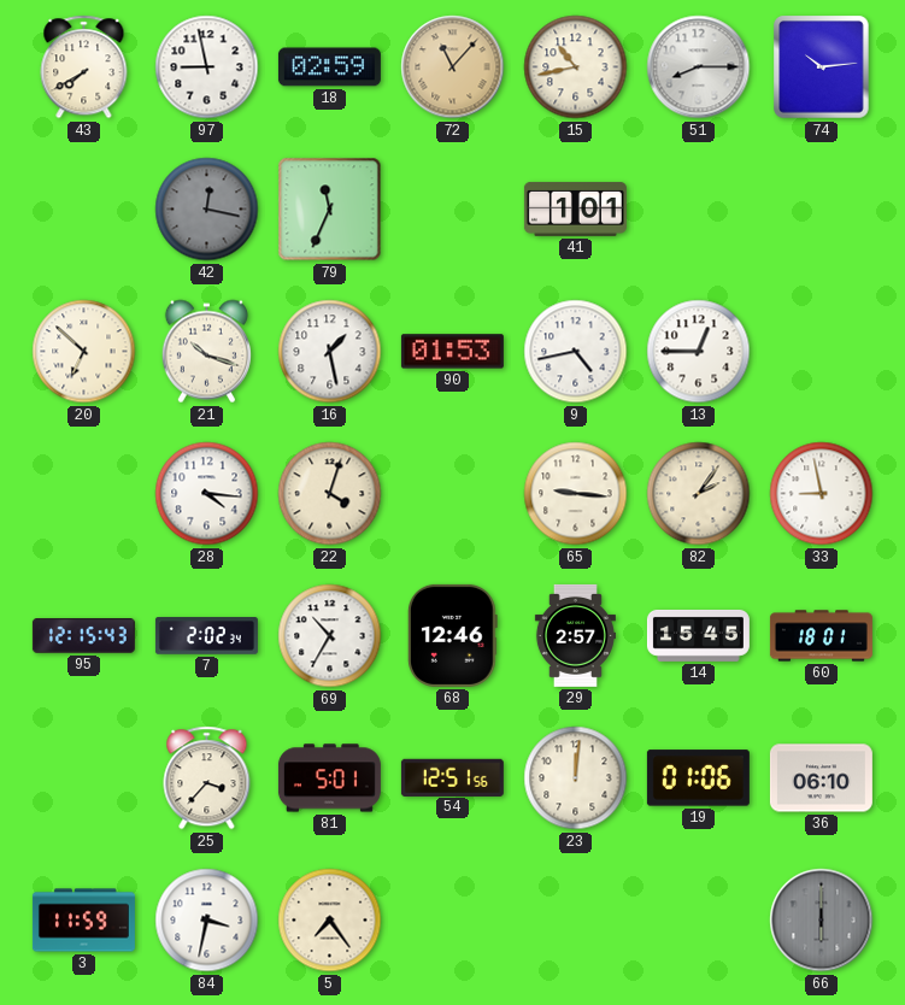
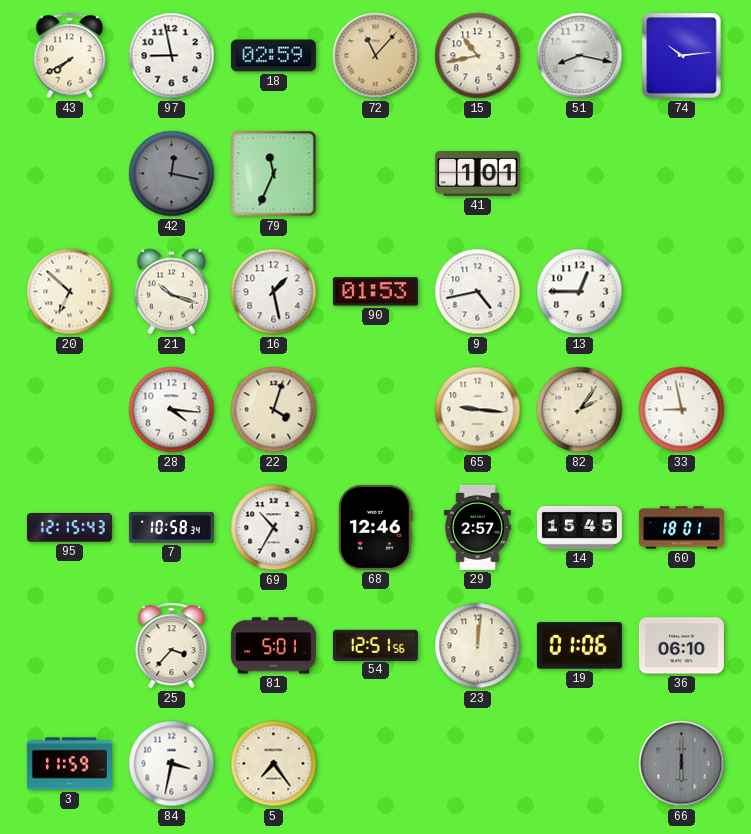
51: 8:15 -> 8:17
7: 2:02 -> 10:58
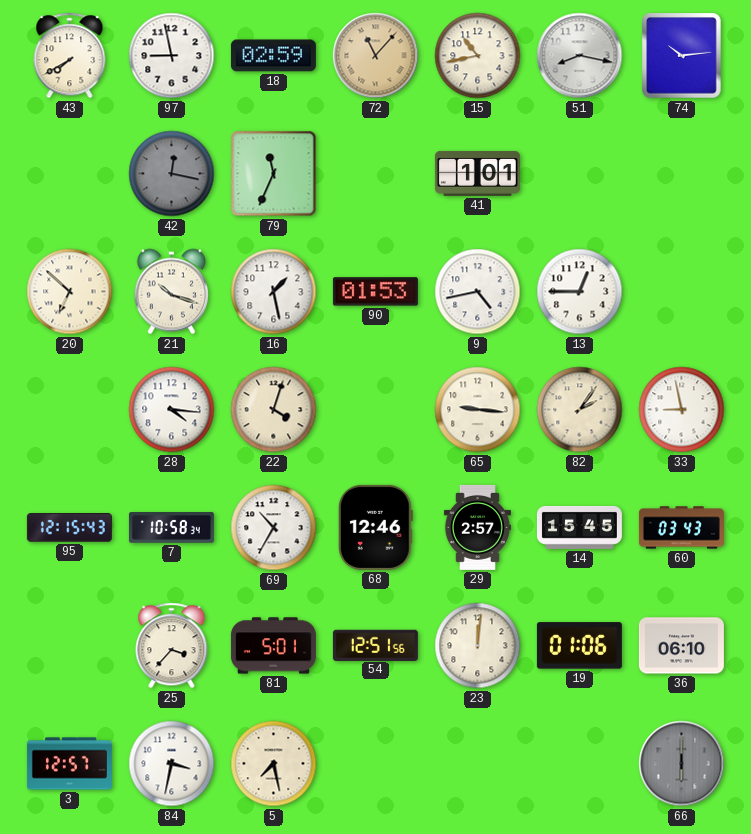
60: 18:01 -> 03:43
3: 11:59 -> 12:57
5: 7:24 -> 7:28
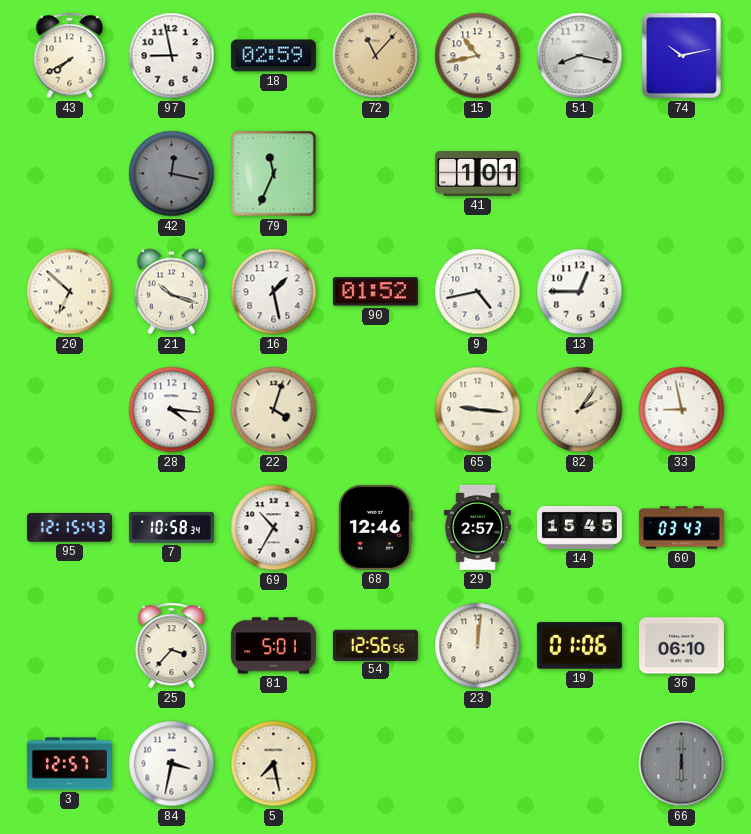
74: 10:14 -> 10:13
90: 01:53 -> 01:52
54: 12:51 -> 12:56
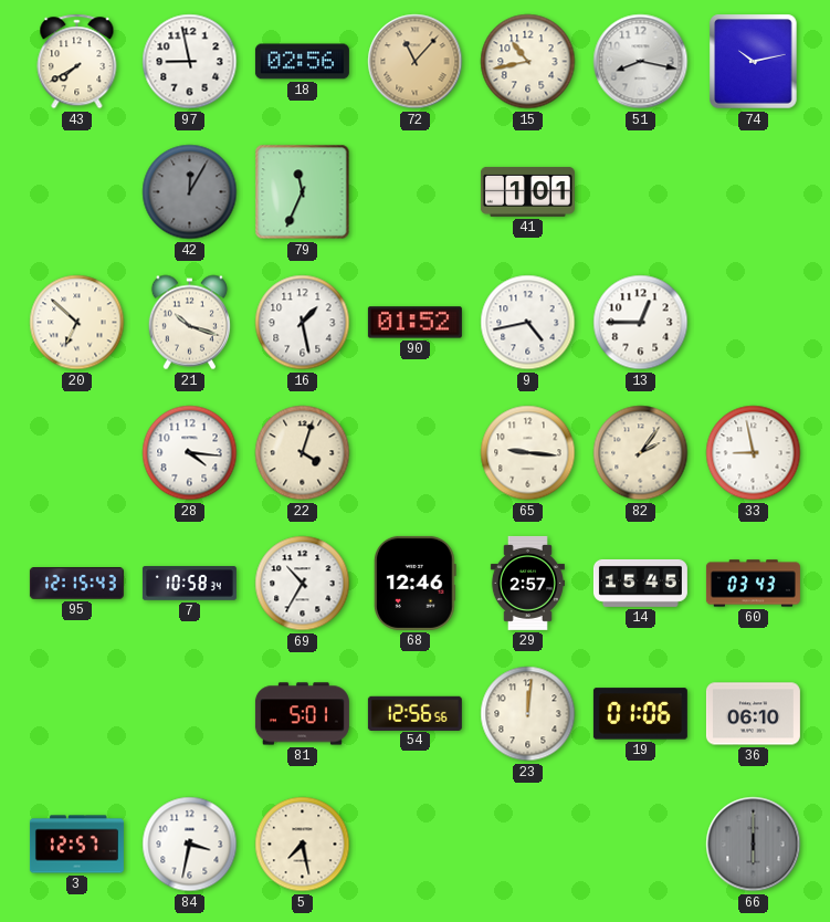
18: 02:59 -> 02:56
42: 12:17 -> 12:05
25: 3:37 -> none
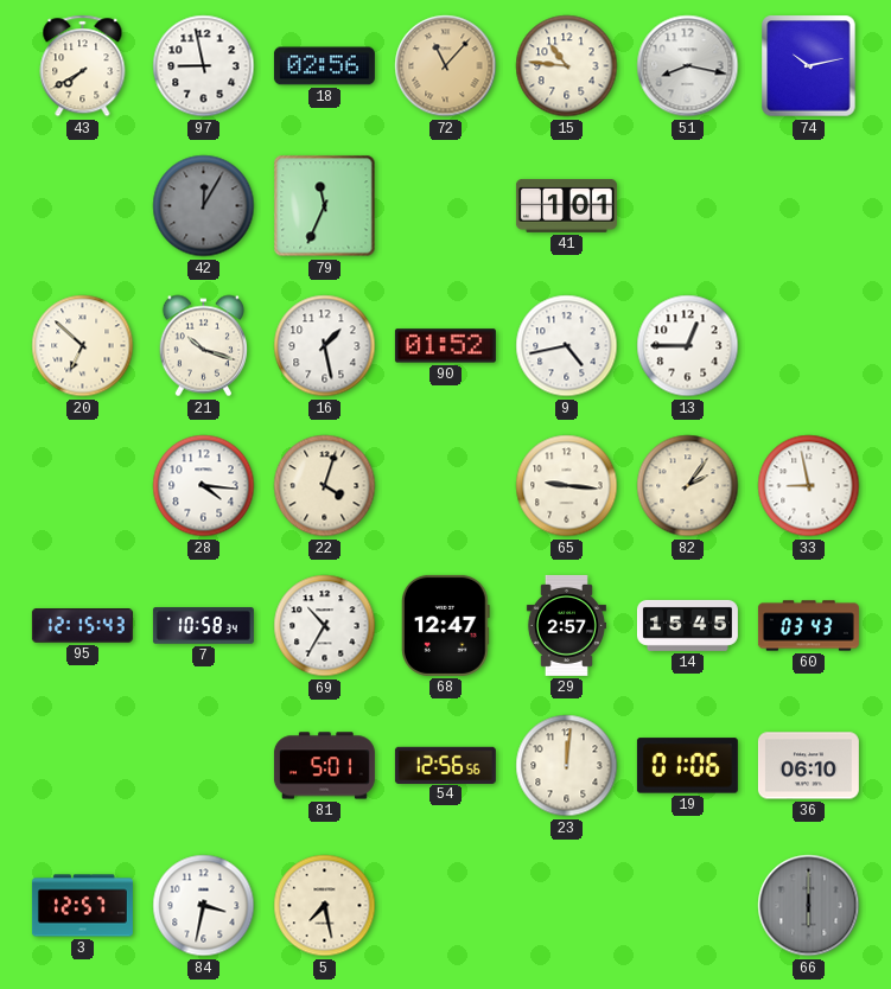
15: 10:43 -> 10:46
68: 12:46 -> 12:47
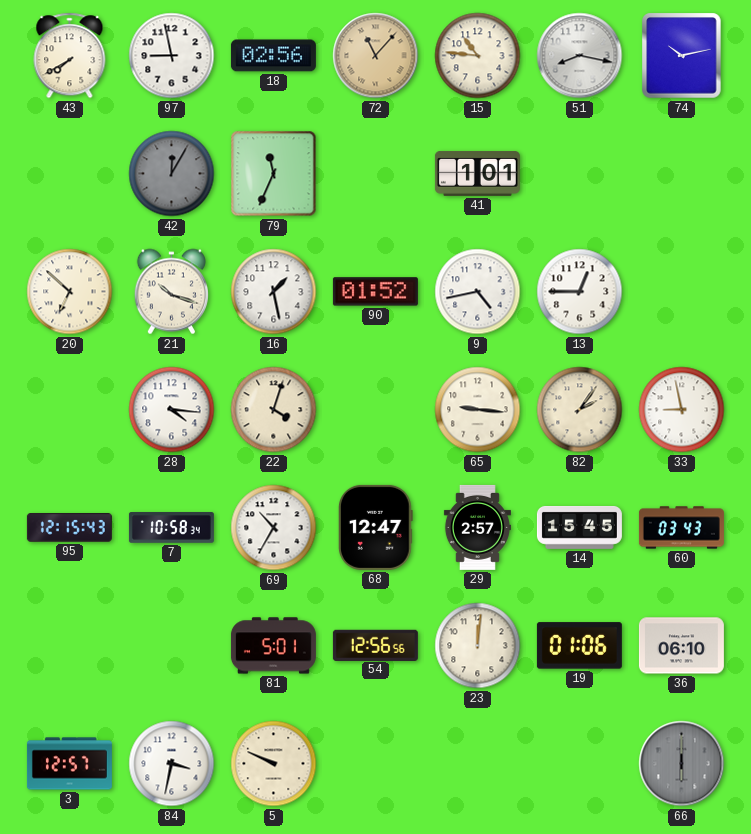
5: 7:28 -> 9:49
